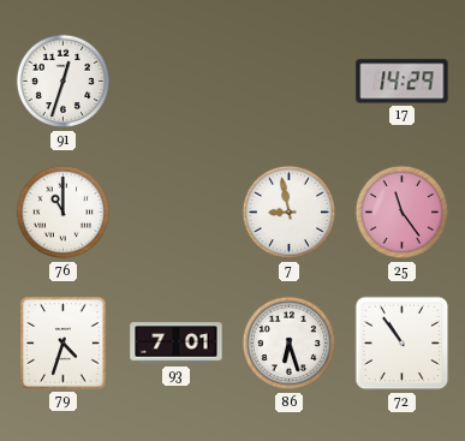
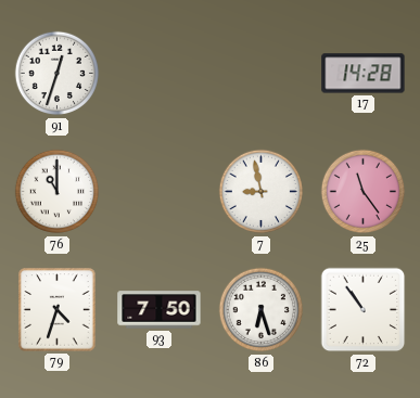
17: 14:29 -> 14:28
93: 7:01 -> 7:50
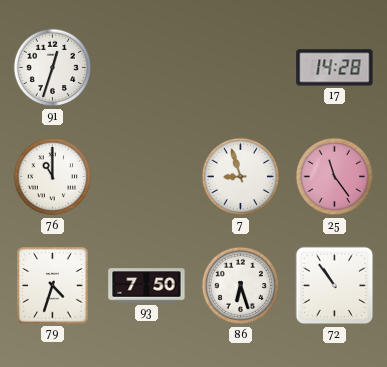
7: 8:58 -> 8:57
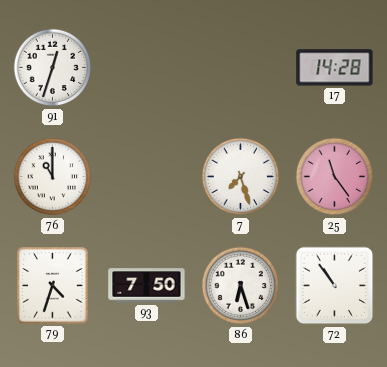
7: 8:57 -> 7:27
